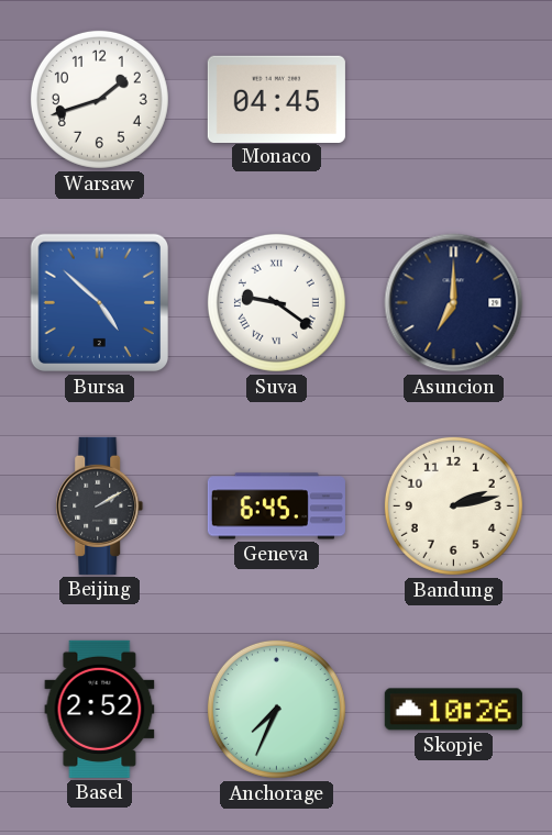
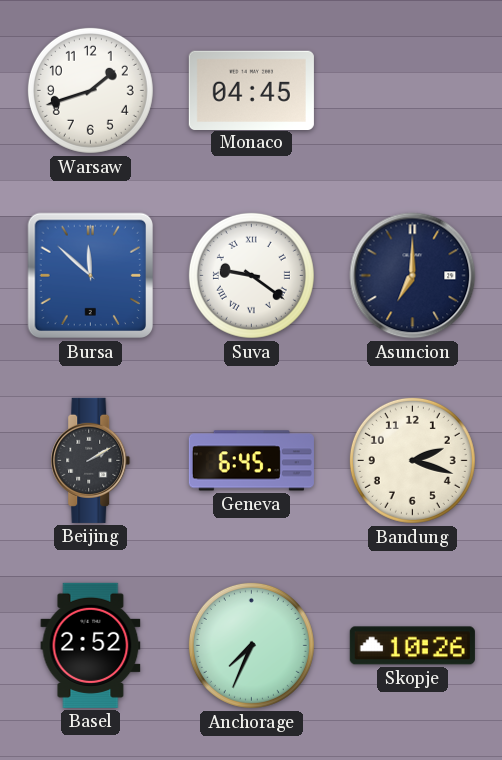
Bursa: 4:52 -> 11:52
Bandung: 2:13 -> 2:18
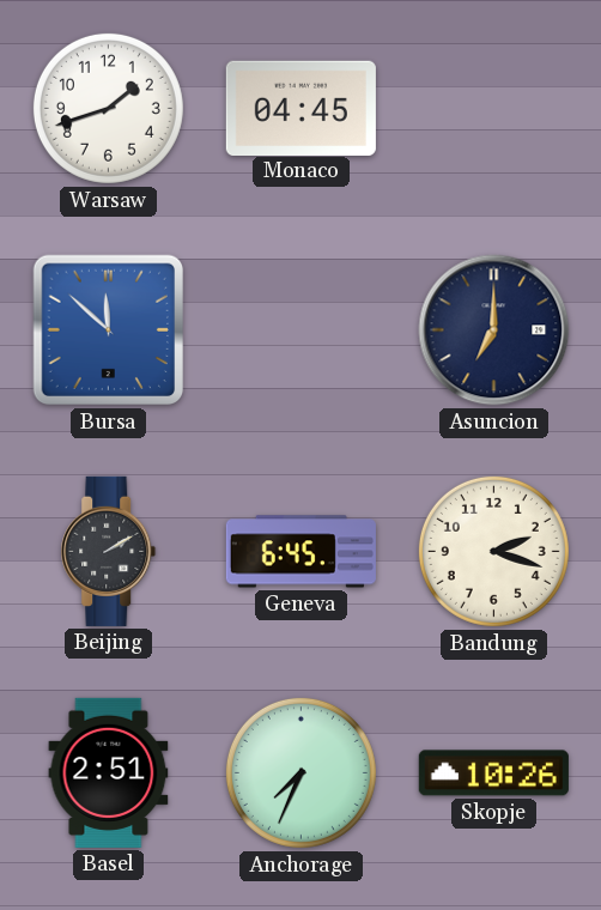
Suva: 9:21 -> none
Basel: 2:52 -> 2:51
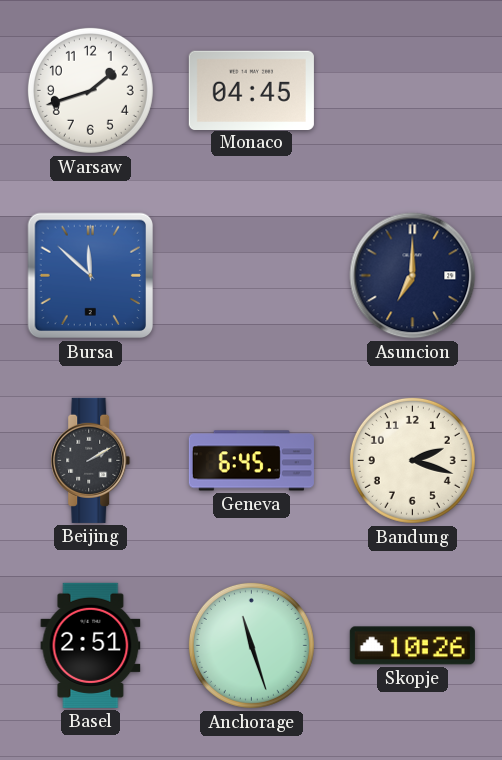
Anchorage: 7:34 -> 11:27
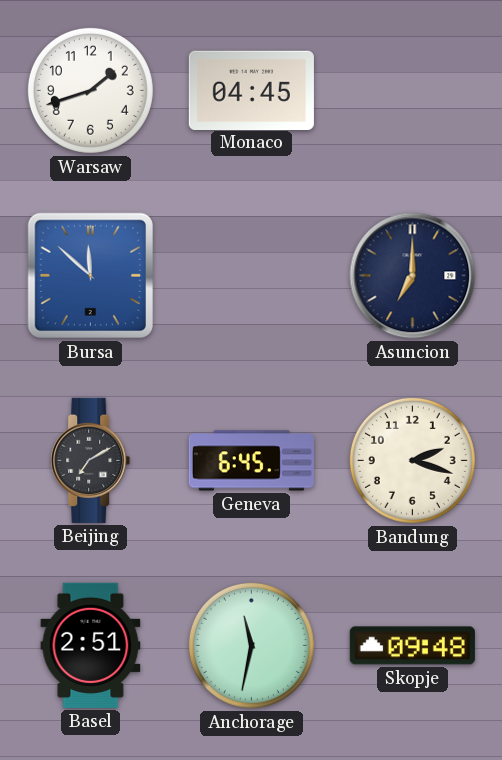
Beijing: 2:10 -> 7:10
Anchorage: 11:27 -> 11:32
Skopje: 10:26 -> 09:48
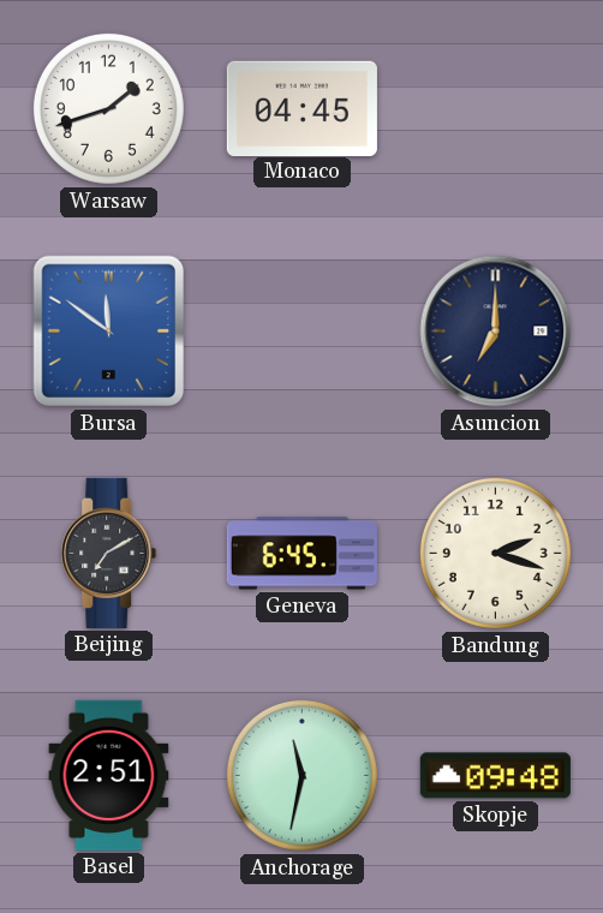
Bursa: 11:52 -> 11:51
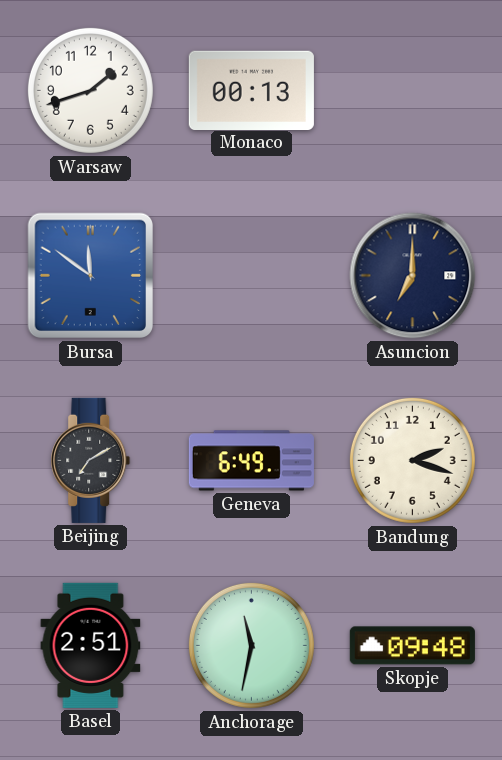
Monaco: 04:45 -> 00:13
Geneva: 6:45 -> 6:49
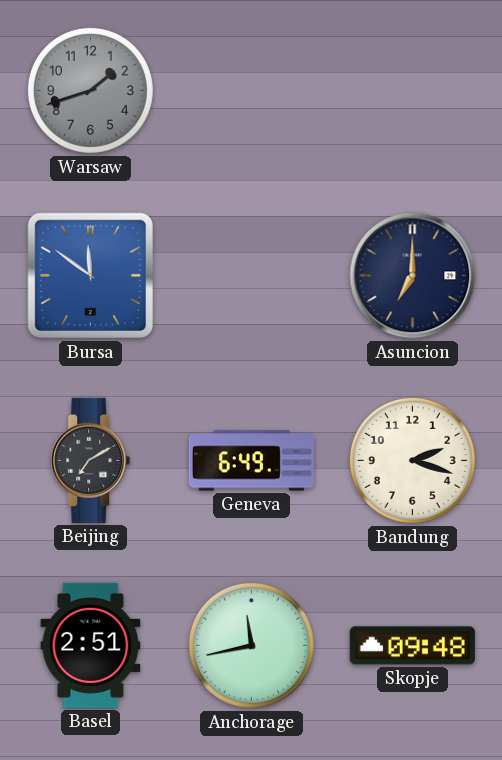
Warsaw dial: white -> grey
Monaco: 00:13 -> none
Anchorage: 11:32 -> 11:43
